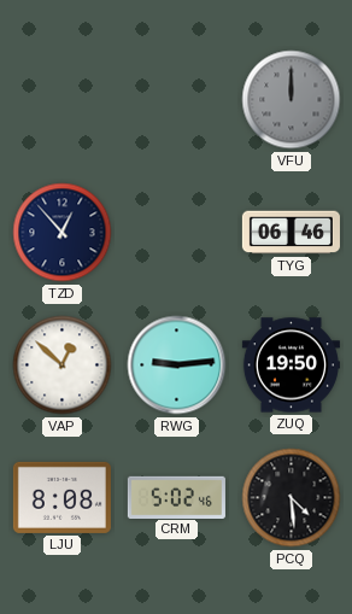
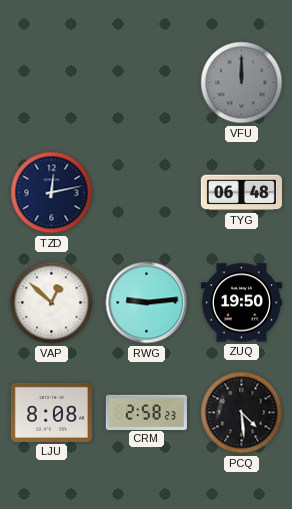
TZD: 12:53 -> 12:13
TYG: 06:46 -> 06:48
CRM: 5:02 -> 2:58
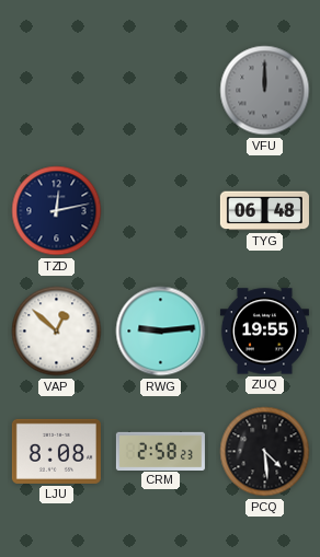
ZUQ: 19:50 -> 19:55
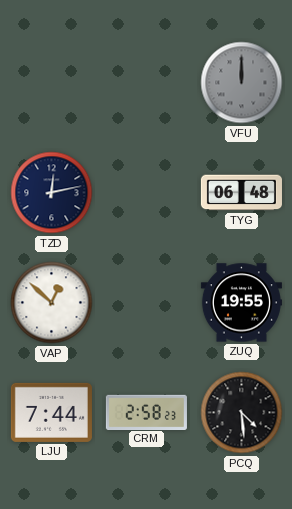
RWG: 9:14 -> none
LJU: 8:08 -> 7:44
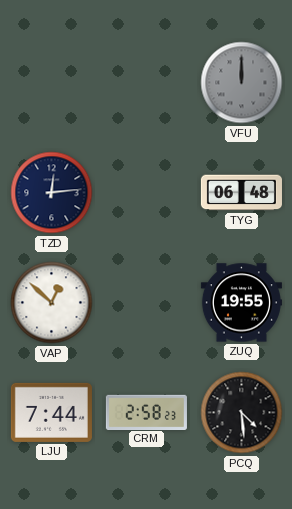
TZD: 12:13 -> 12:14
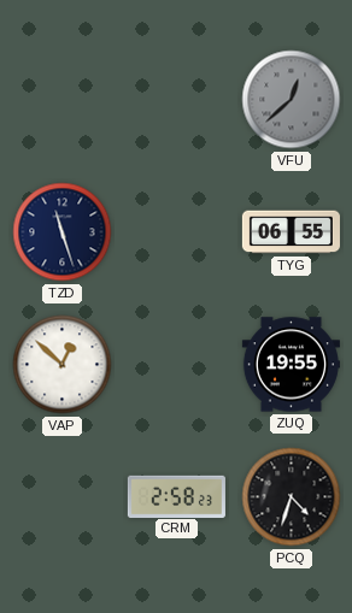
VFU: 12:00 -> 12:38
TZD: 12:14 -> 11:27
TYG: 06:48 -> 06:55
LJU: 7:44 -> none
PCQ: 4:29 -> 4:33
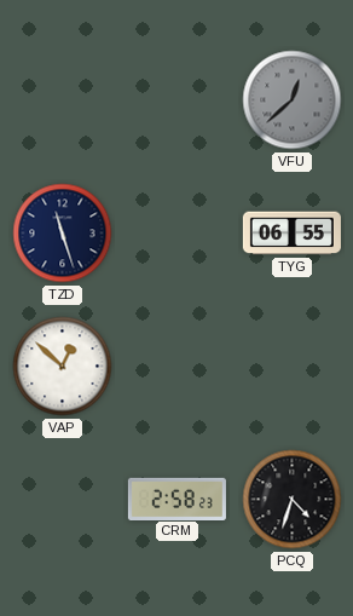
ZUQ: 19:55 -> none
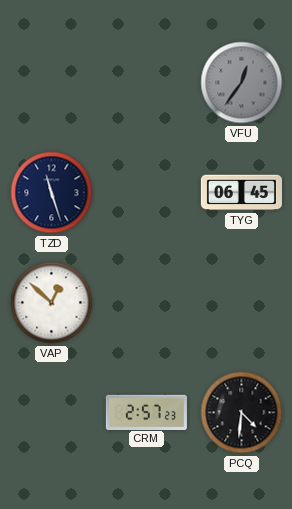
VFU: 12:38 -> 12:36
TYG: 06:55 -> 06:45
CRM: 2:58 -> 2:57
PCQ: 4:33 -> 4:31
